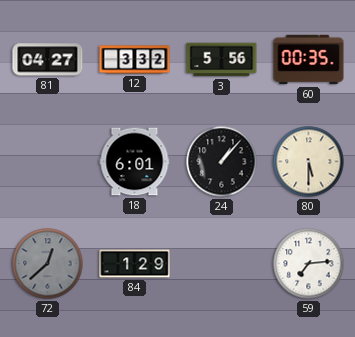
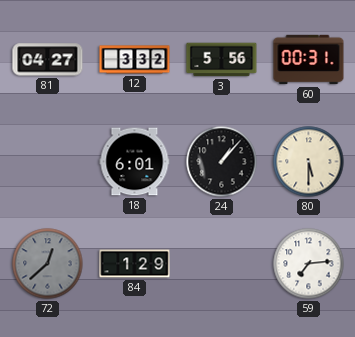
60: 00:35 -> 00:31
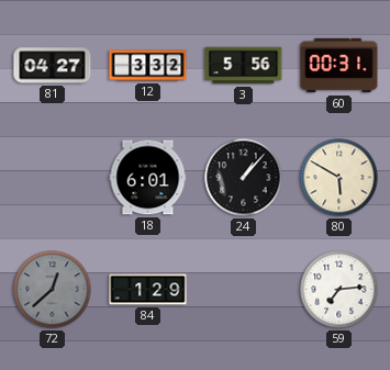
80: 5:30 -> 5:50
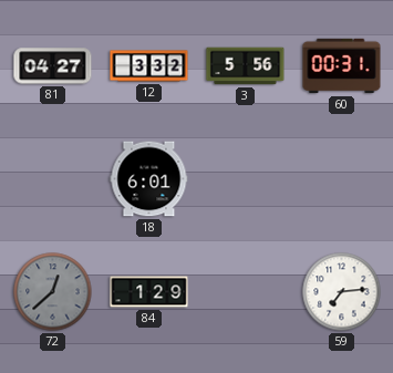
24: 1:07 -> none
80: 5:50 -> none
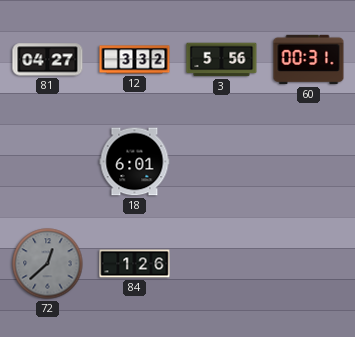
84: 1:29 -> 1:26
59: 7:14 -> none
